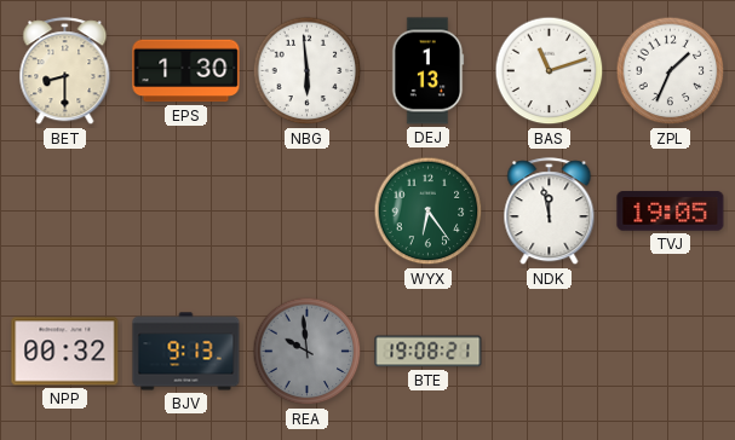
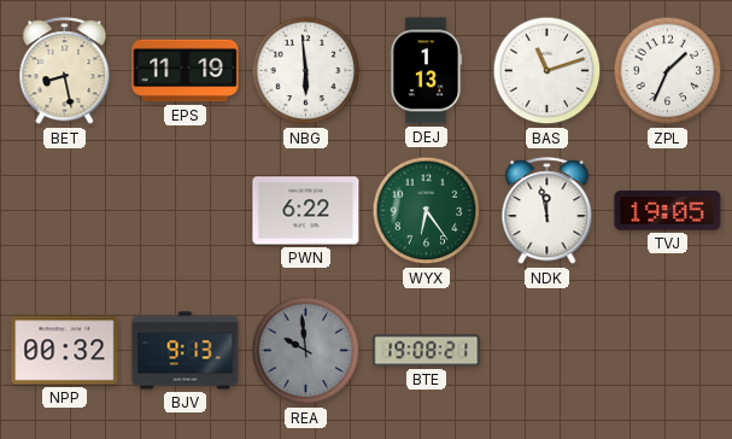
BET: 8:30 -> 8:28
EPS: 1:30 -> 11:19
PWN: none -> 6:22
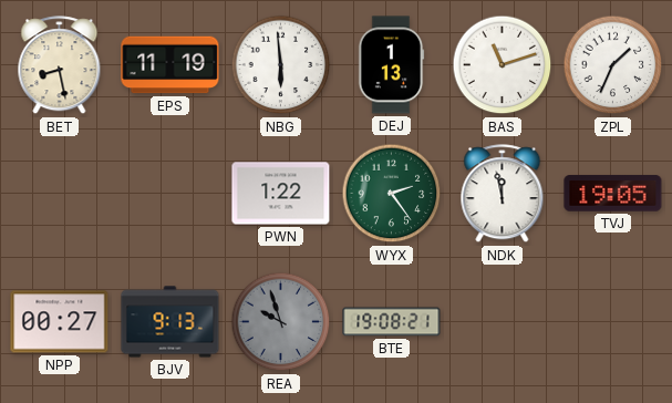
PWN: 6:22 -> 1:22
WYX: 6:24 -> 2:24
NPP: 00:32 -> 00:27
REA: 9:59 -> 9:57
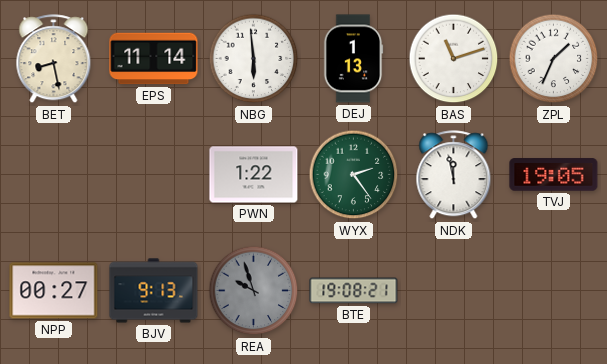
EPS: 11:19 -> 11:14
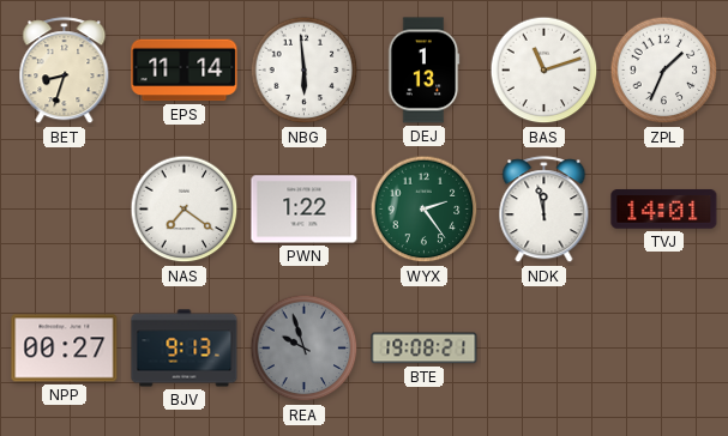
BET: 8:28 -> 8:33
NAS: none -> 7:21
TVJ: 19:05 -> 14:01
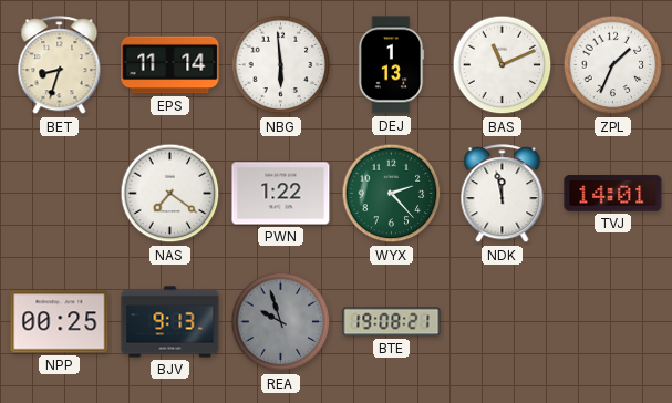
BAS: 11:12 -> 11:11
WYX: 2:24 -> 2:23
NPP: 00:27 -> 00:25
